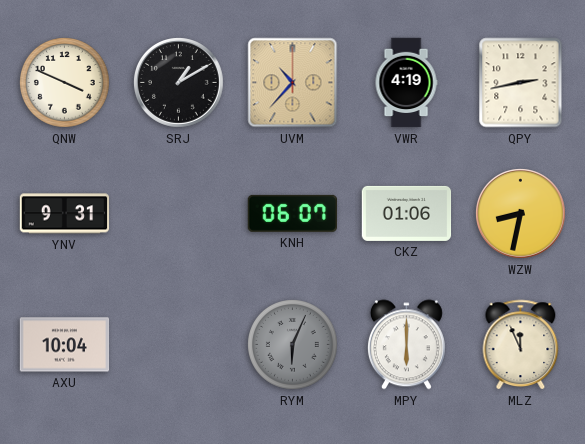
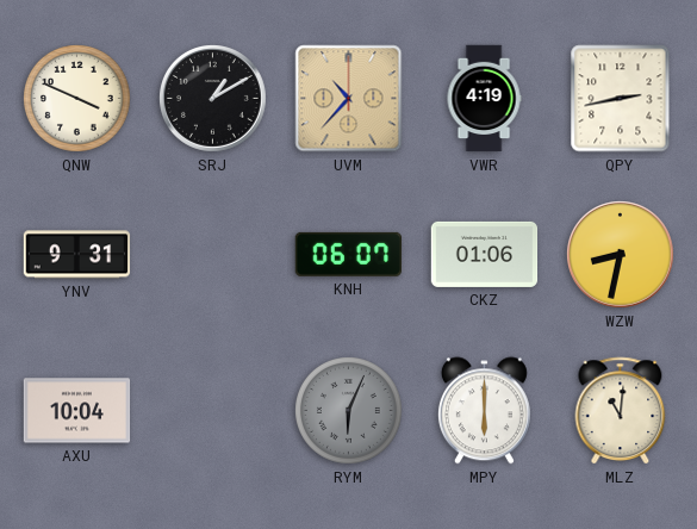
MLZ: 11:56 -> 11:01
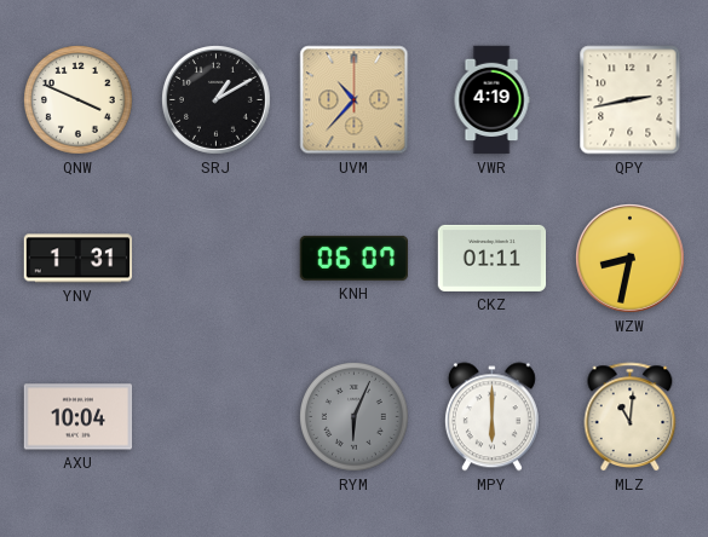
YNV: 9:31 -> 1:31
CKZ: 01:06 -> 01:11
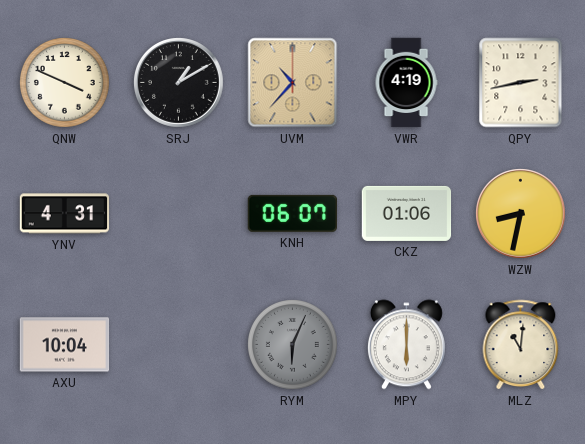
YNV: 1:31 -> 4:31
CKZ: 01:11 -> 01:06
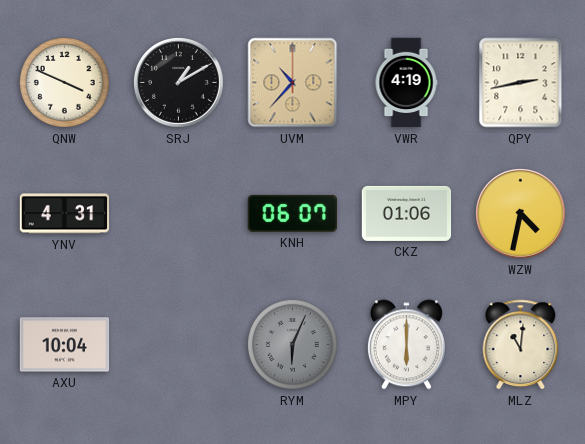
WZW: 8:32 -> 4:32
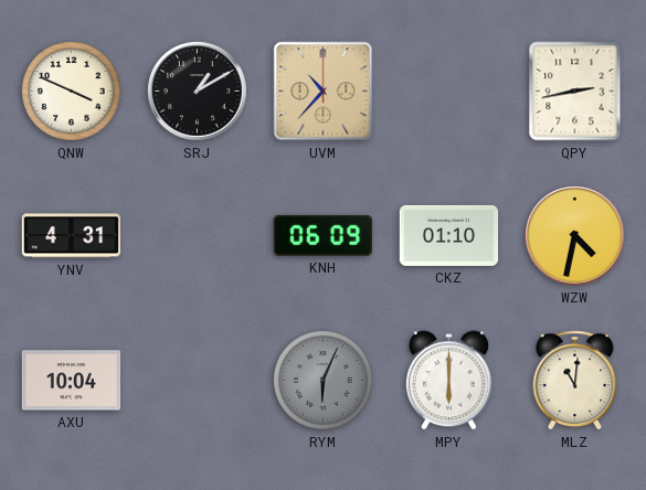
VWR: 4:19 -> none
KNH: 06:07 -> 06:09
CKZ: 01:06 -> 01:10
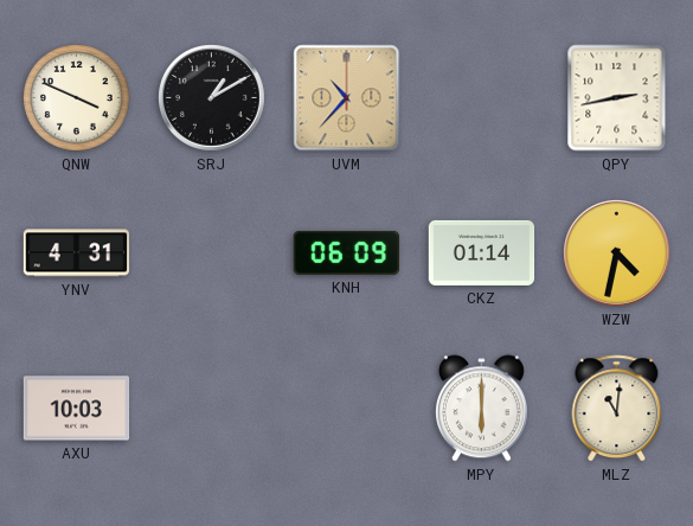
CKZ: 01:10 -> 01:14
AXU: 10:04 -> 10:03
RYM: 6:04 -> none
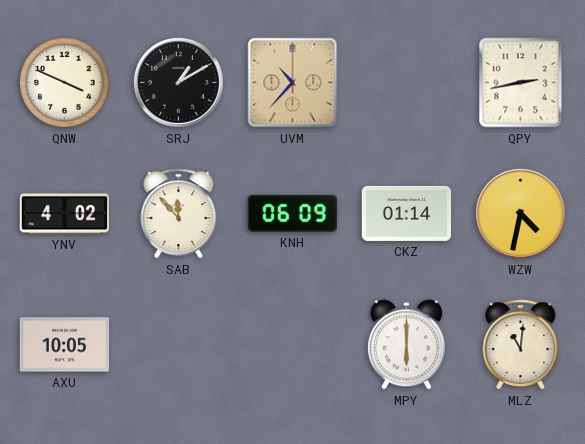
YNV: 4:31 -> 4:02
SAB: none -> 11:53
AXU: 10:03 -> 10:05
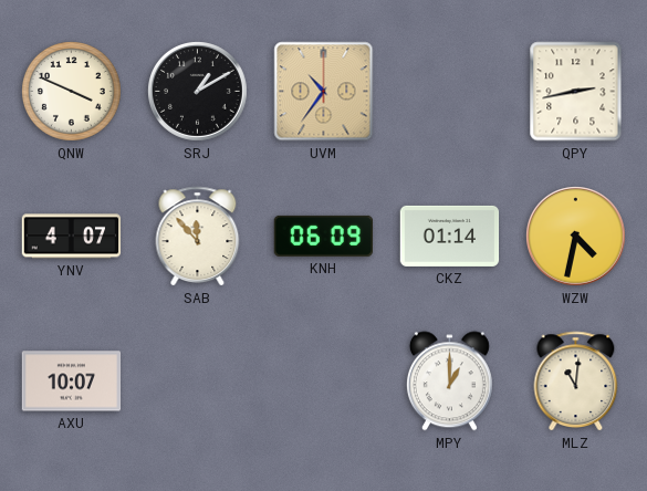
UVM: 10:37 -> 10:36
YNV: 4:02 -> 4:07
AXU: 10:05 -> 10:07
MPY: 6:00 -> 1:00
